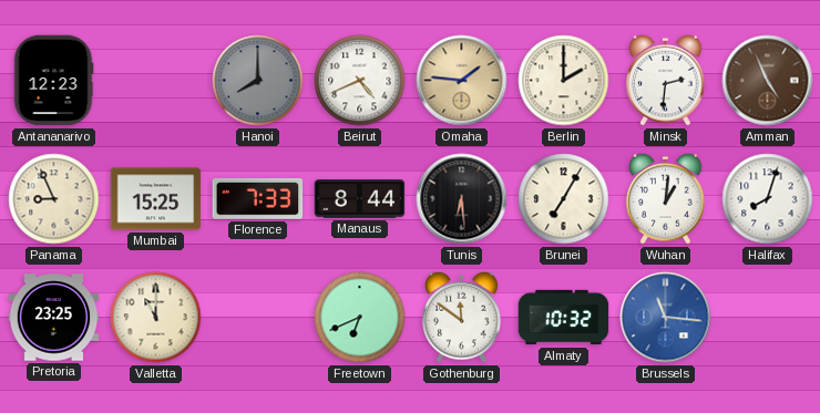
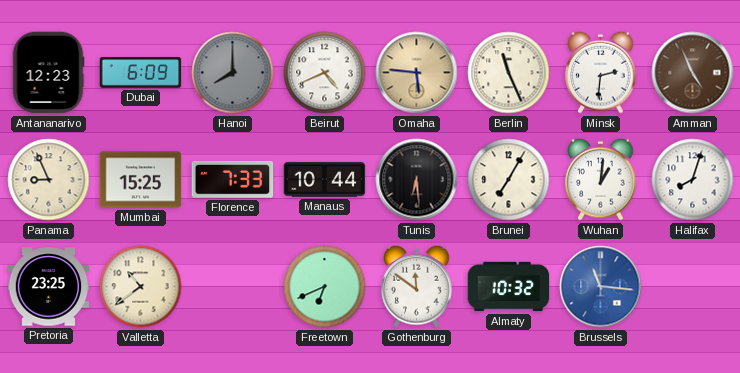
Dubai: none -> 6:09
Omaha: 1:46 -> 5:46
Berlin: 2:00 -> 11:26
Manaus: 8:44 -> 10:44
Valletta: 11:00 -> 10:39
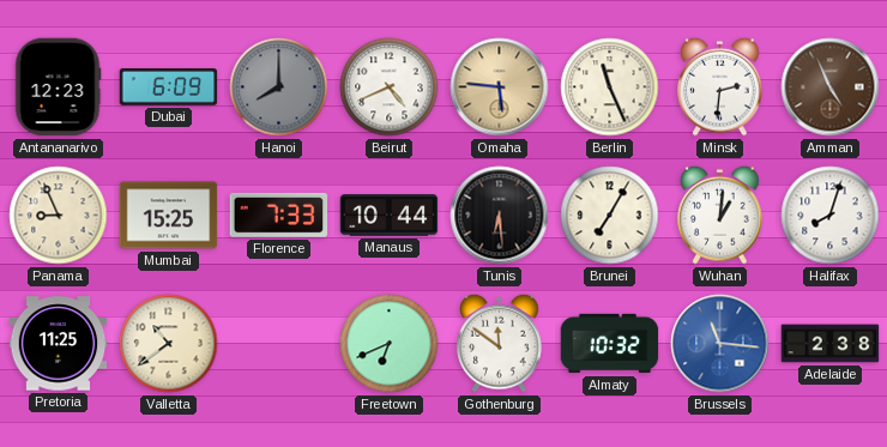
Pretoria: 23:25 -> 11:25
Adelaide: none -> 2:38
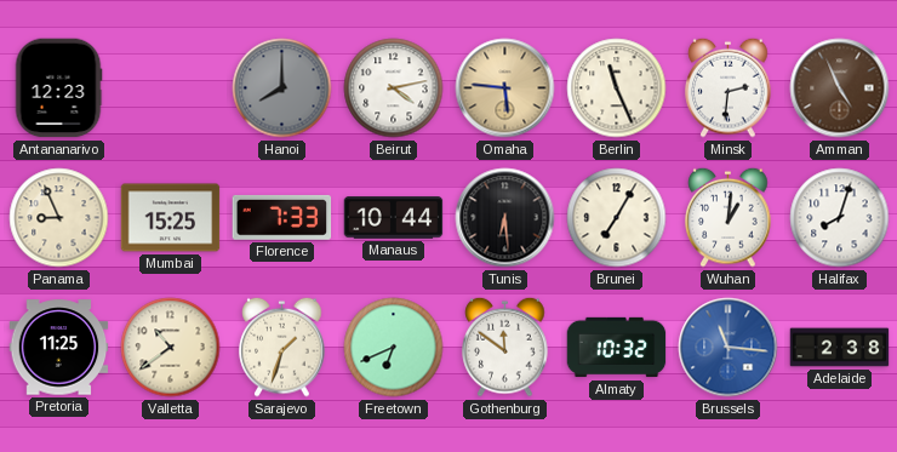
Dubai: 6:09 -> none
Beirut: 4:41 -> 4:13
Sarajevo: none -> 1:33
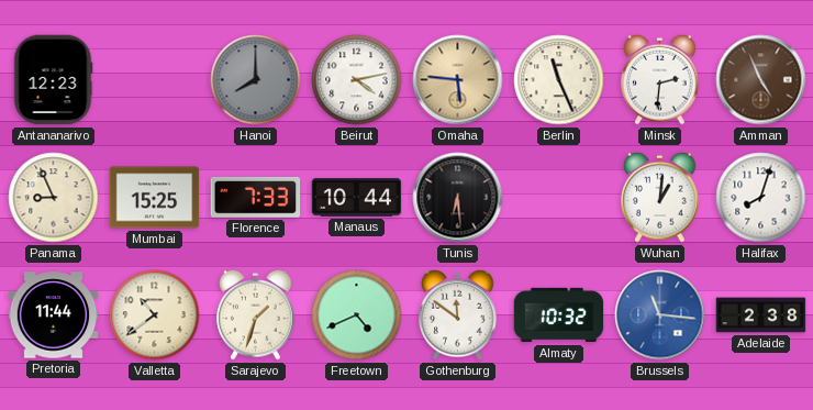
Brunei: 7:05 -> none
Pretoria: 11:25 -> 11:44
Freetown: 6:41 -> 4:41
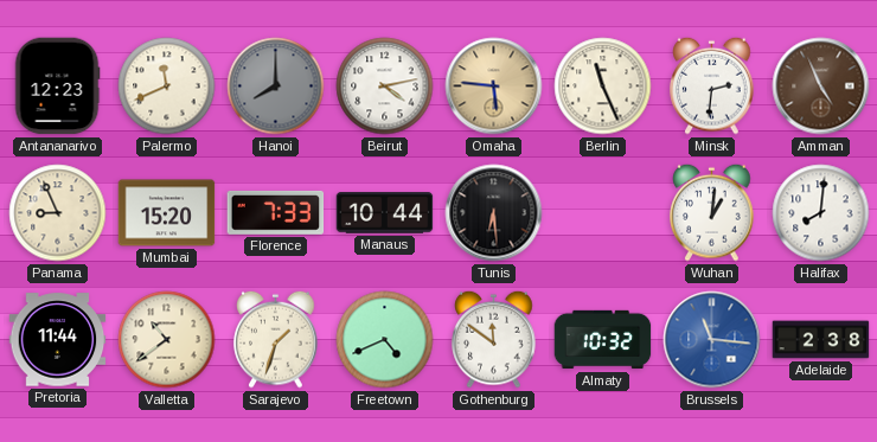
Palermo: none -> 11:41
Mumbai: 15:25 -> 15:20
Halifax: 8:03 -> 8:01
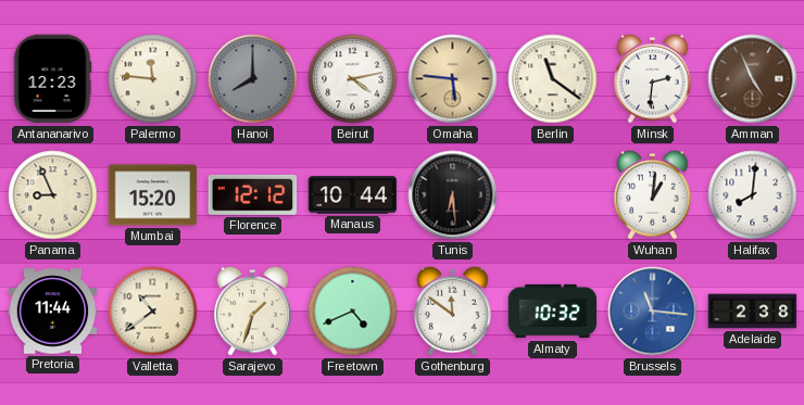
Palermo: 11:41 -> 11:46
Berlin: 11:26 -> 11:21
Florence: 7:33 -> 12:12
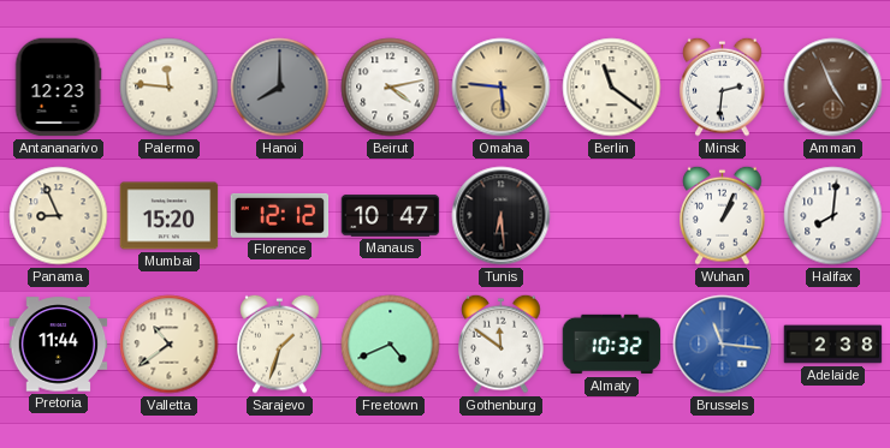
Manaus: 10:44 -> 10:47
Wuhan: 1:01 -> 1:04
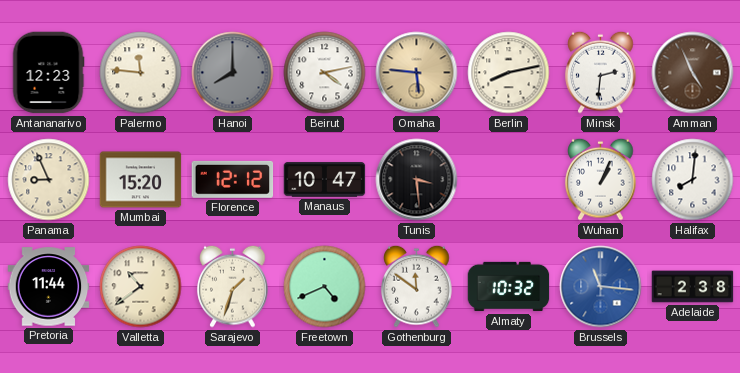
Berlin: 11:21 -> 8:13
Tunis: 6:29 -> 3:29
